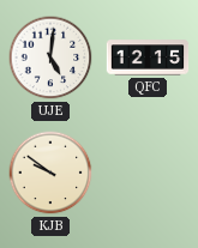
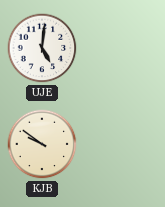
QFC: 12:15 -> none
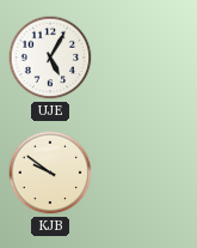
UJE: 5:01 -> 5:05
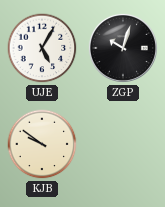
ZGP: none -> 10:03
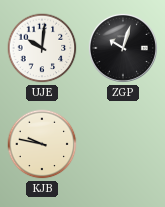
UJE: 5:05 -> 10:01
KJB: 9:51 -> 9:47
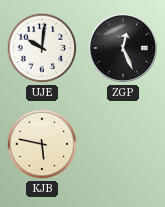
ZGP: 10:03 -> 12:26
KJB: 9:47 -> 5:47
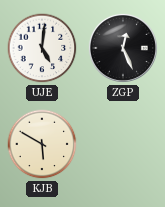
UJE: 10:01 -> 5:01
KJB: 5:47 -> 5:50
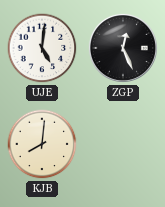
KJB: 5:50 -> 8:01
